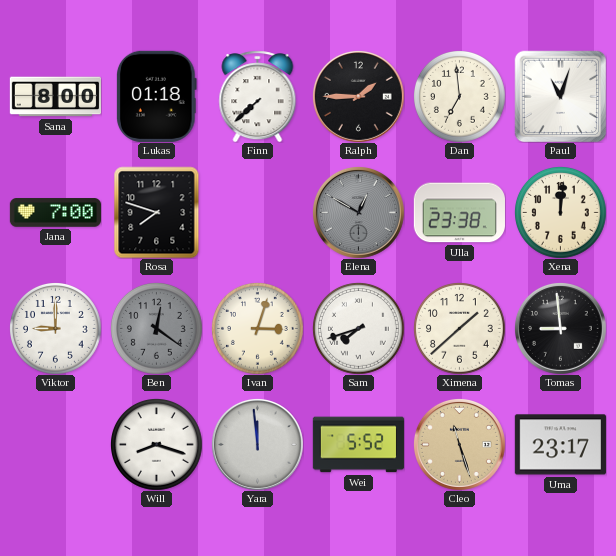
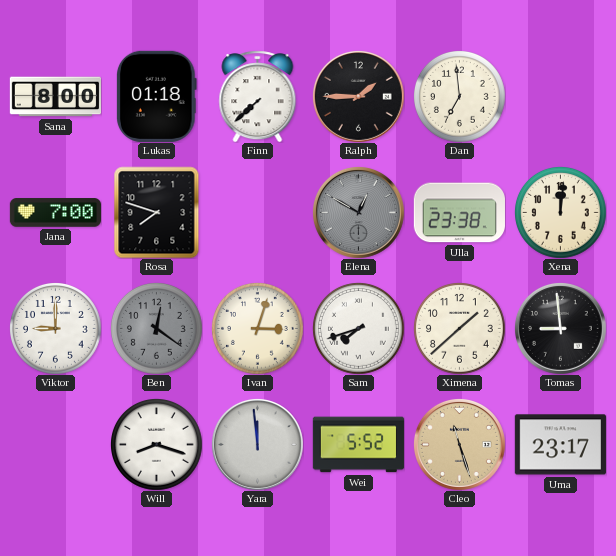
Paul: 11:03 -> none
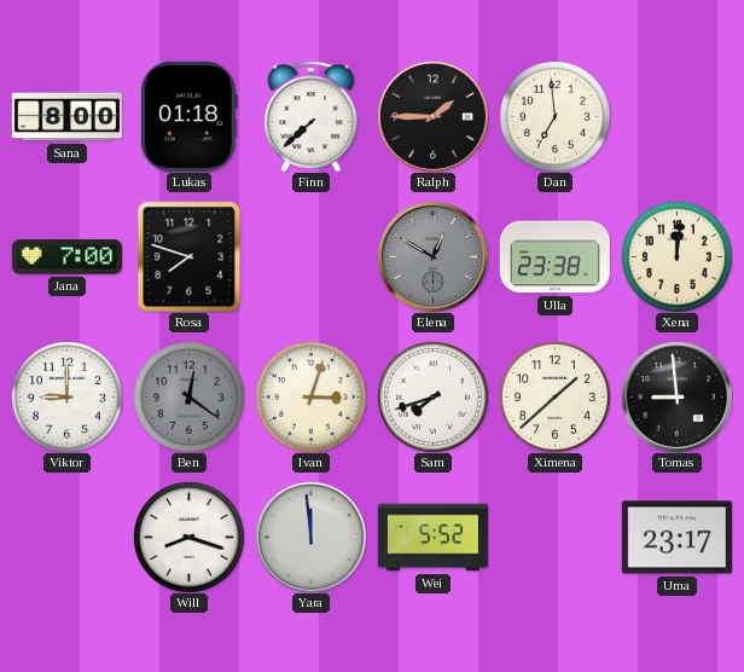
Cleo: 11:27 -> none
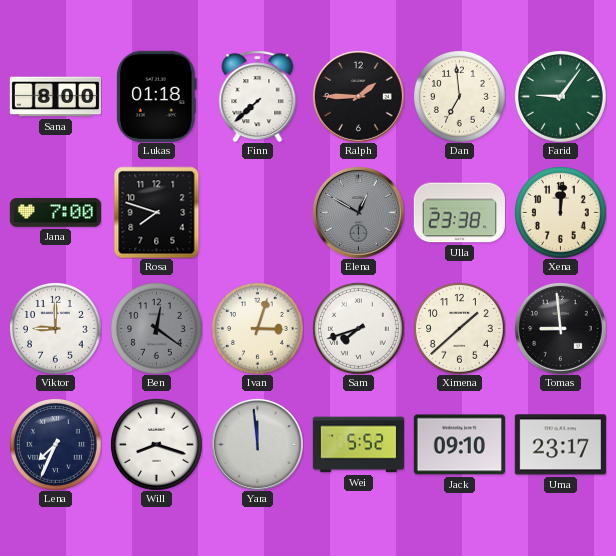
Farid: none -> 9:06
Lena: none -> 7:34
Jack: none -> 09:10
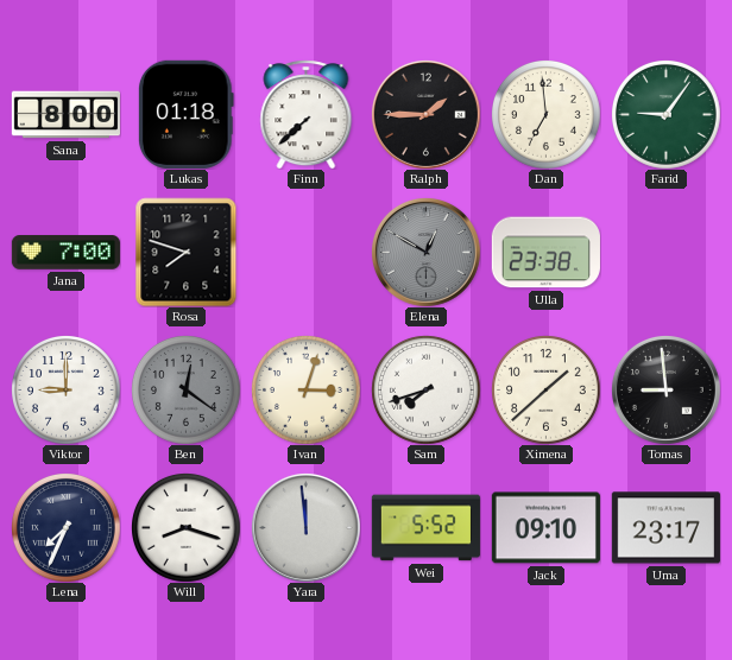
Xena: 12:01 -> none
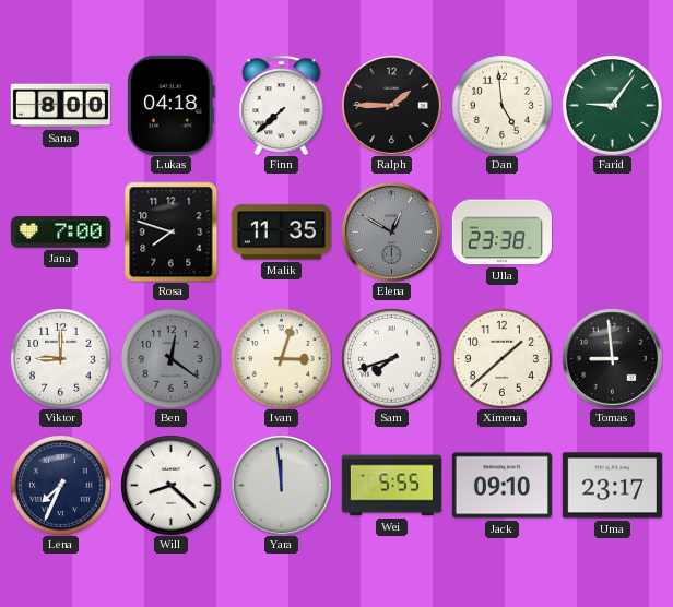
Lukas: 01:18 -> 04:18
Dan: 6:59 -> 4:59
Malik: none -> 11:35
Will: 8:18 -> 8:22
Wei: 5:52 -> 5:55
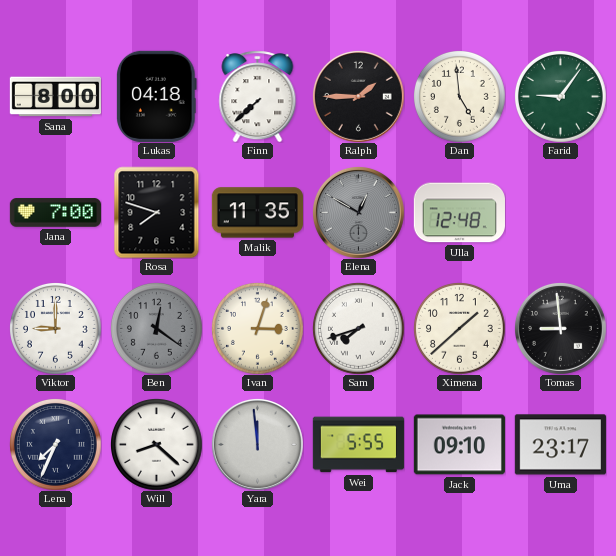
Ulla: 23:38 -> 12:48
